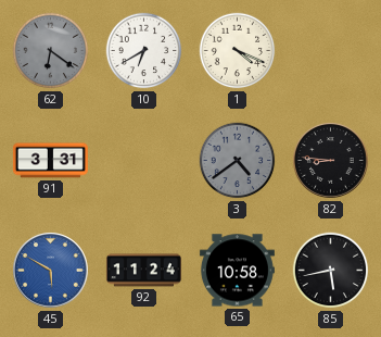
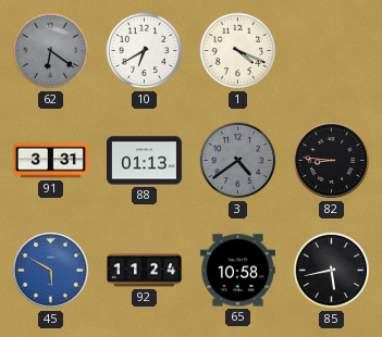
88: none -> 01:13
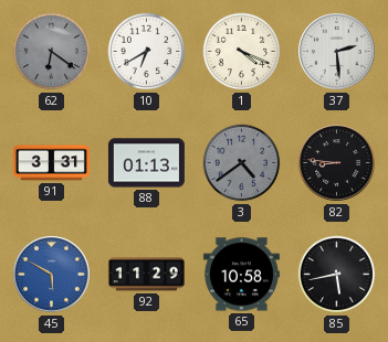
37: none -> 2:29
92: 11:24 -> 11:29
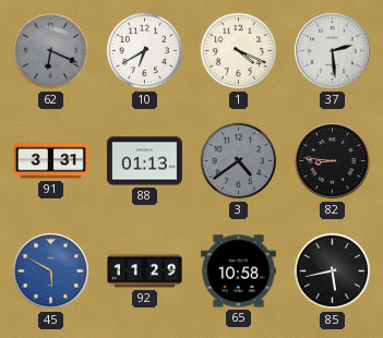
62: 6:21 -> 6:19
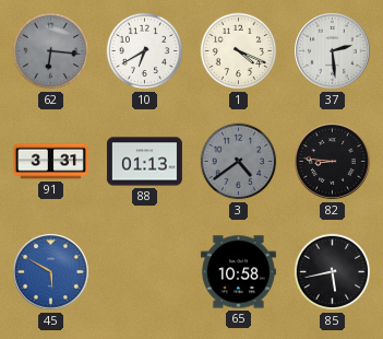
62: 6:19 -> 6:16
92: 11:29 -> none
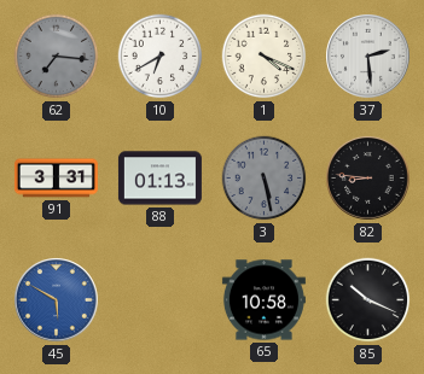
62: 6:16 -> 7:16
3: 4:39 -> 5:28
85: 5:43 -> 10:19
